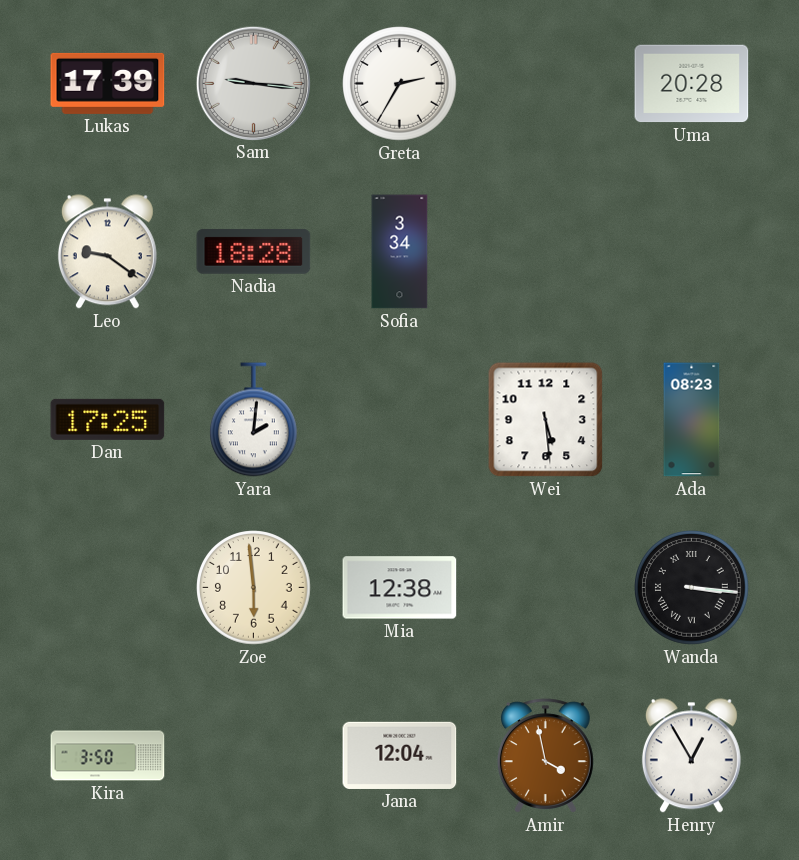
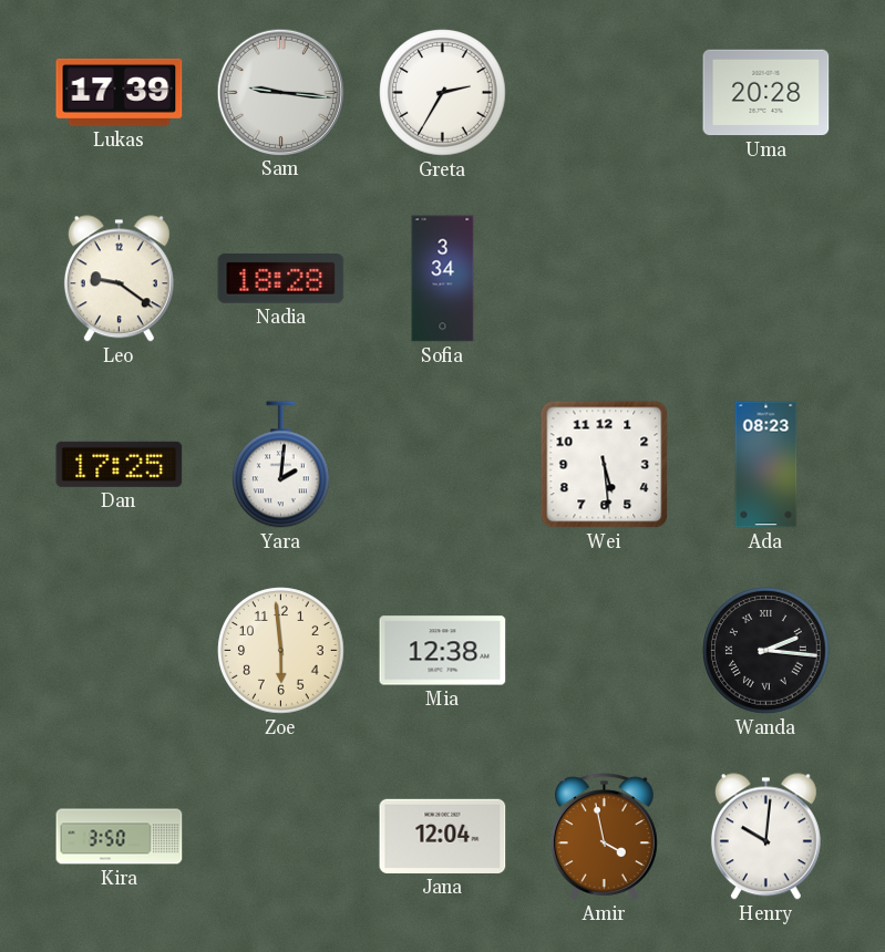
Wanda: 3:16 -> 2:16
Henry: 12:55 -> 10:01
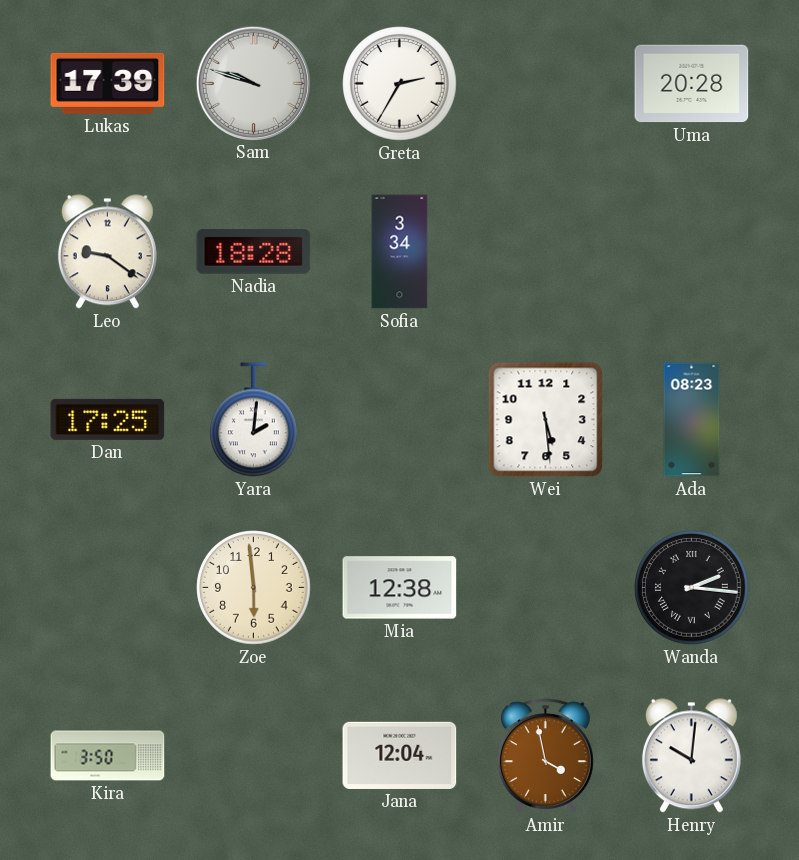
Sam: 9:16 -> 9:48
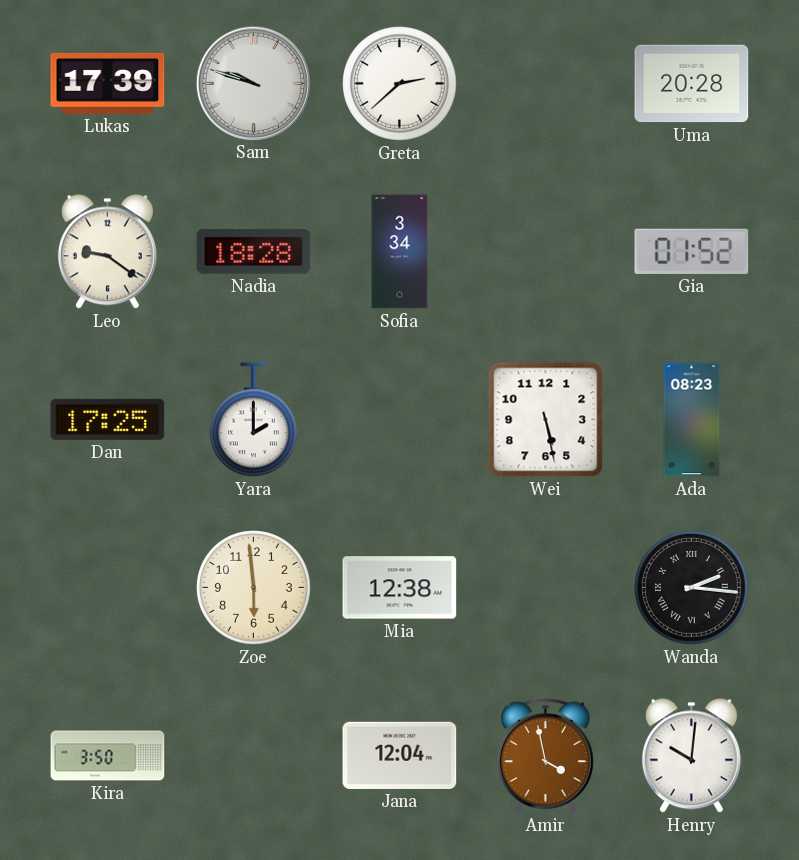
Greta: 2:35 -> 2:38
Gia: none -> 01:52
Yara: 2:01 -> 2:00
Wei: 5:29 -> 5:28
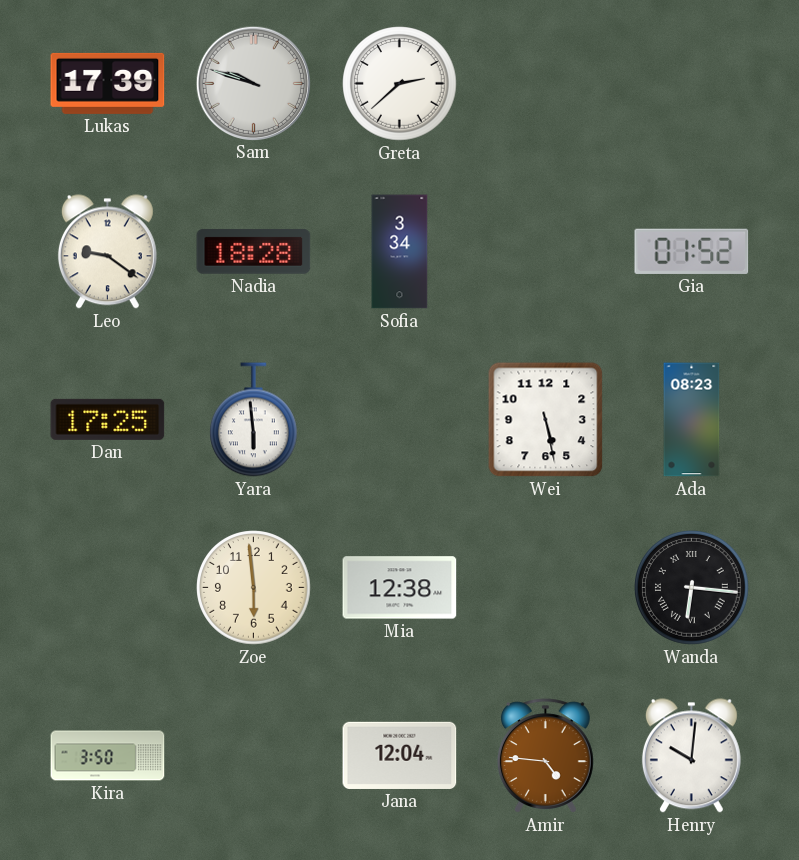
Uma: 20:28 -> none
Yara: 2:00 -> 5:59
Wanda: 2:16 -> 6:16
Amir: 3:58 -> 4:46
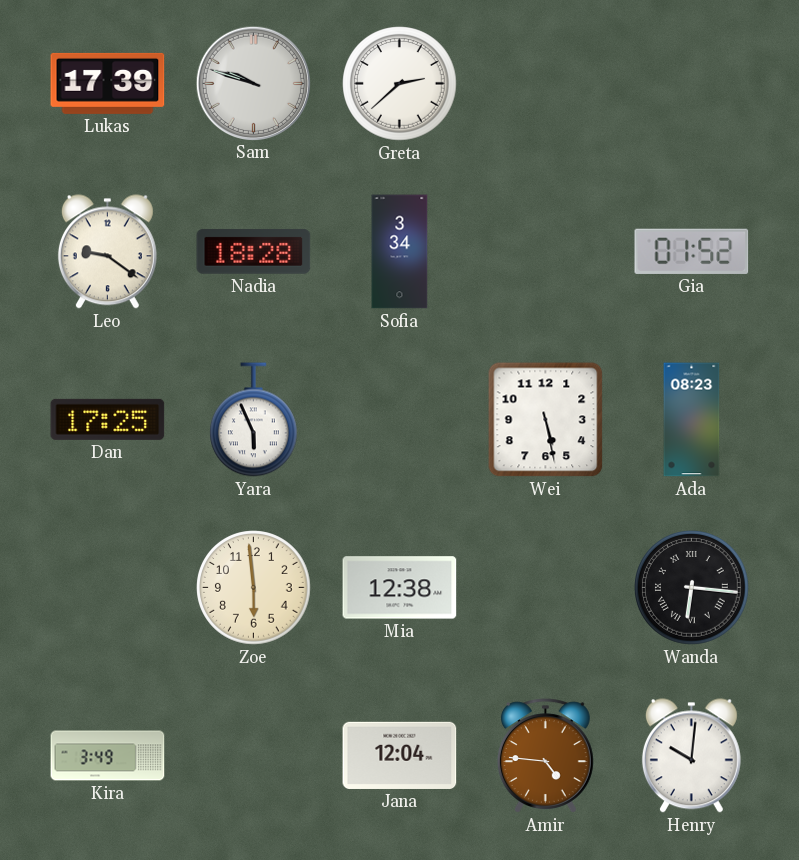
Yara: 5:59 -> 5:56
Kira: 3:50 -> 3:49
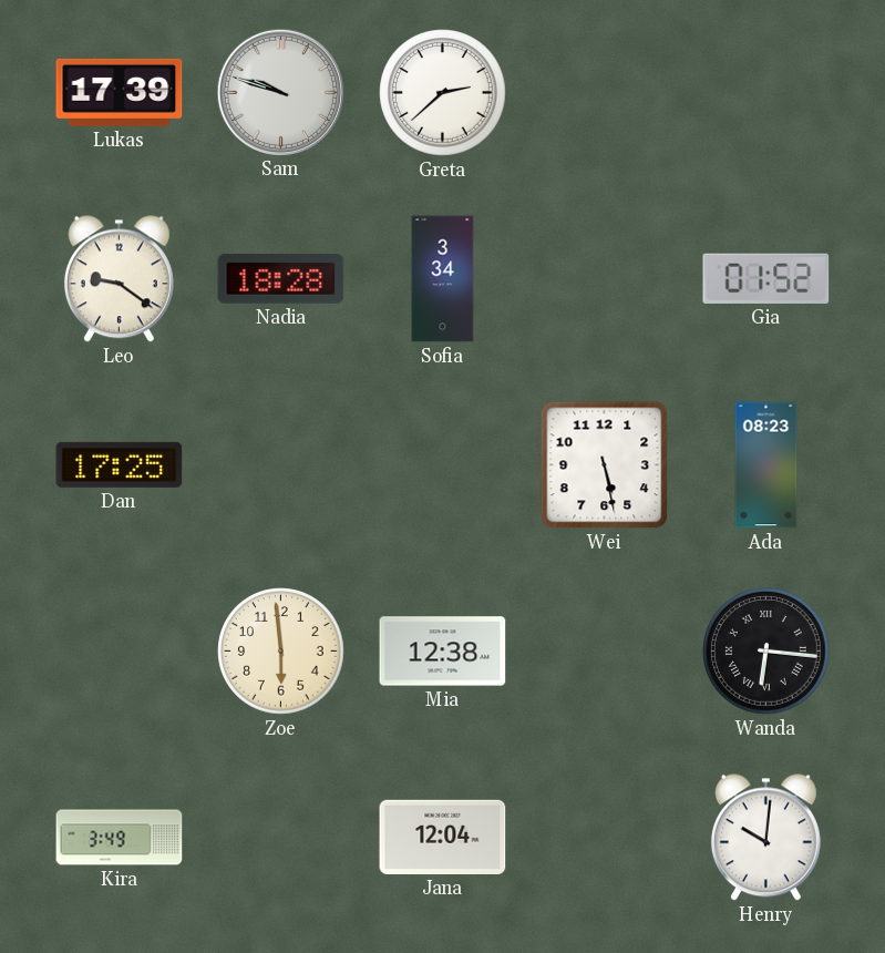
Yara: 5:56 -> none
Amir: 4:46 -> none
